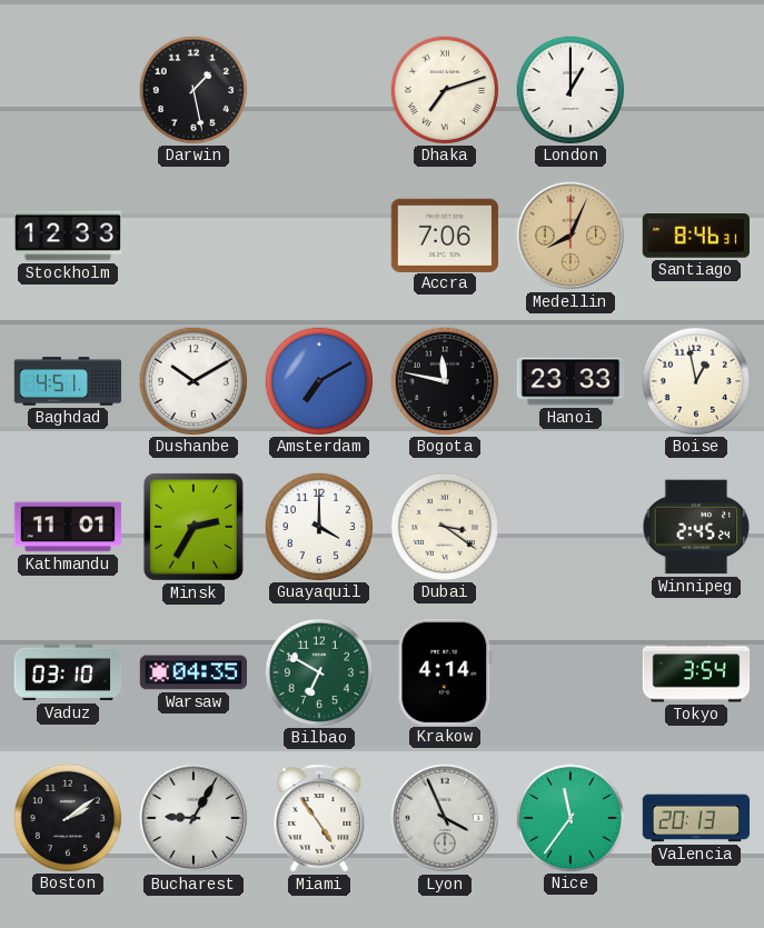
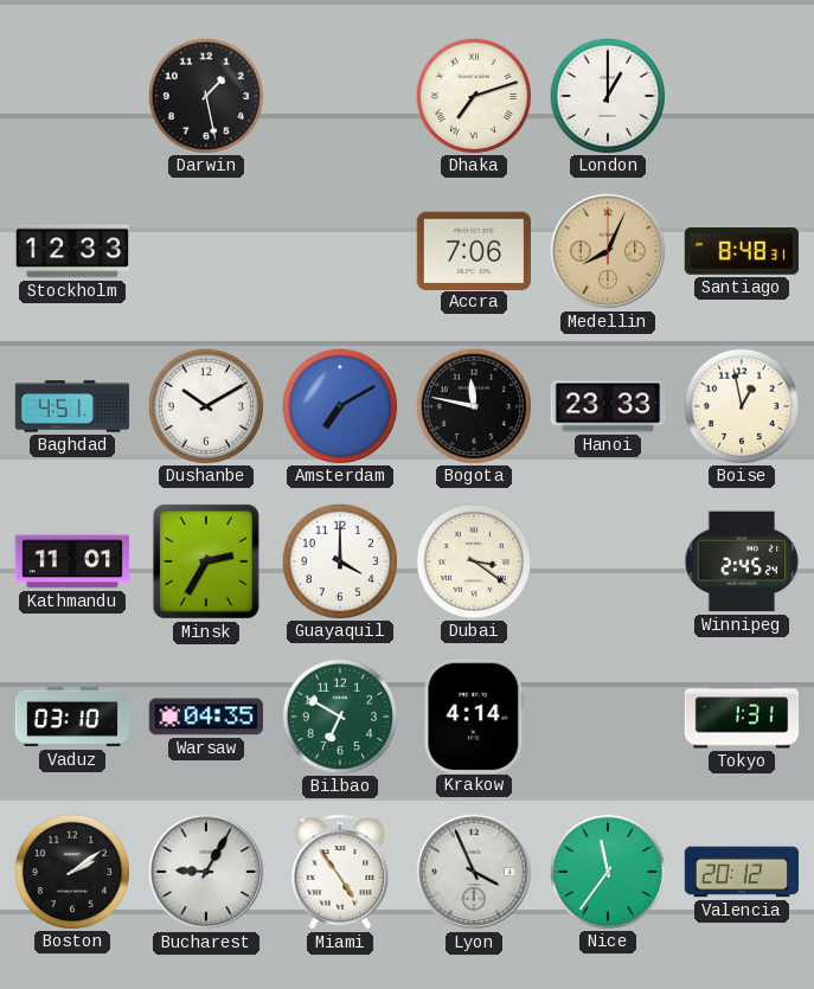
Santiago: 8:46 -> 8:48
Tokyo: 3:54 -> 1:31
Valencia: 20:13 -> 20:12
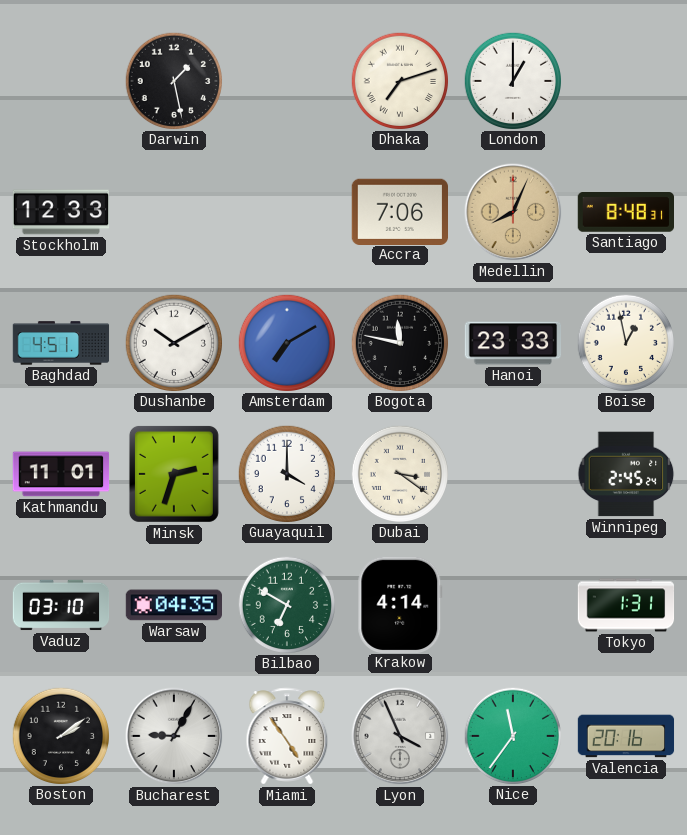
Minsk: 2:35 -> 2:33
Valencia: 20:12 -> 20:16
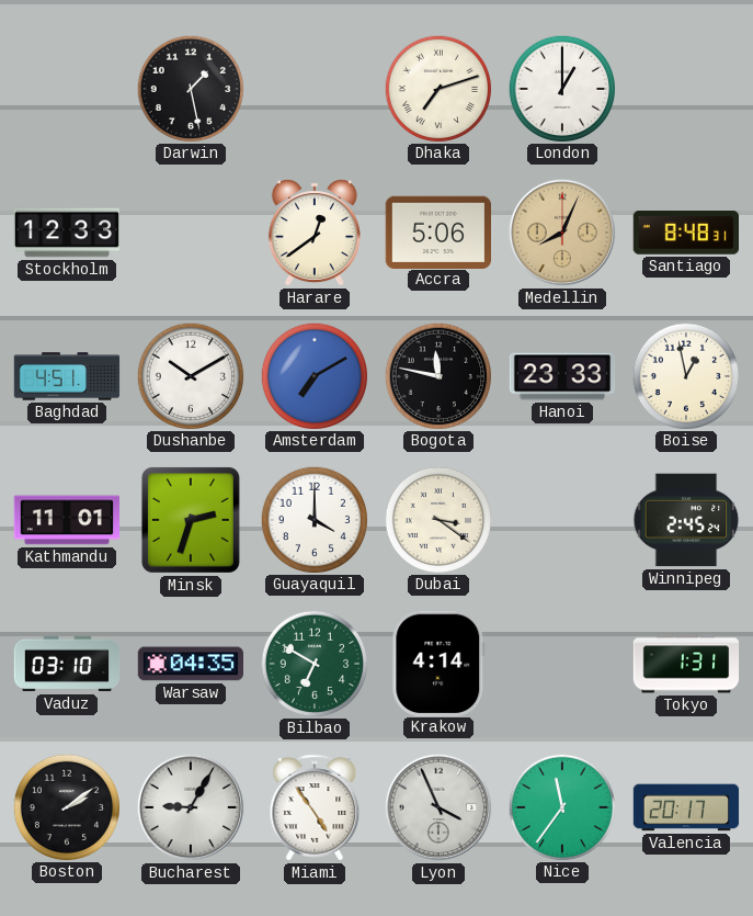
Harare: none -> 12:39
Accra: 7:06 -> 5:06
Valencia: 20:16 -> 20:17
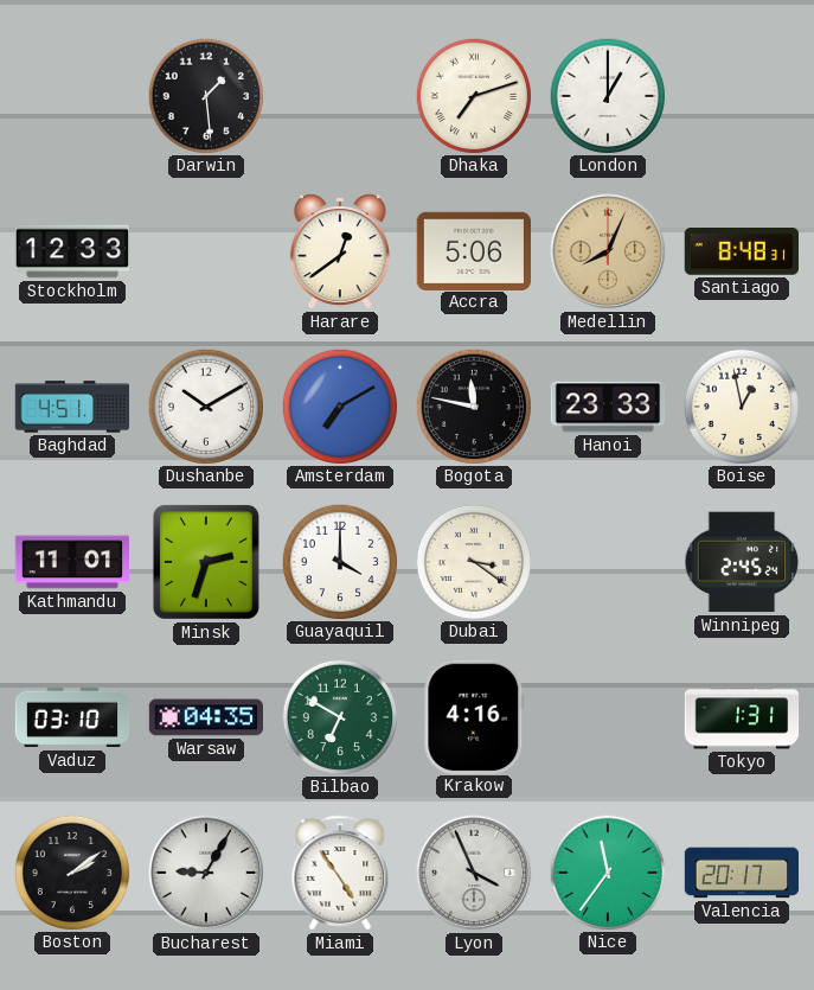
Darwin: 1:28 -> 1:29
Krakow: 4:14 -> 4:16
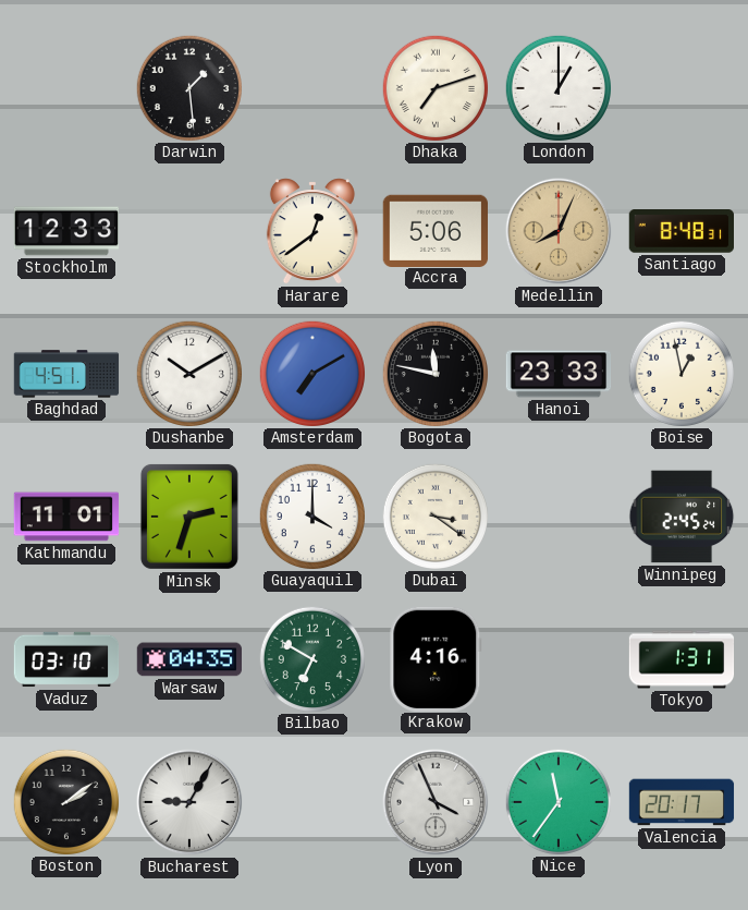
Miami: 4:54 -> none
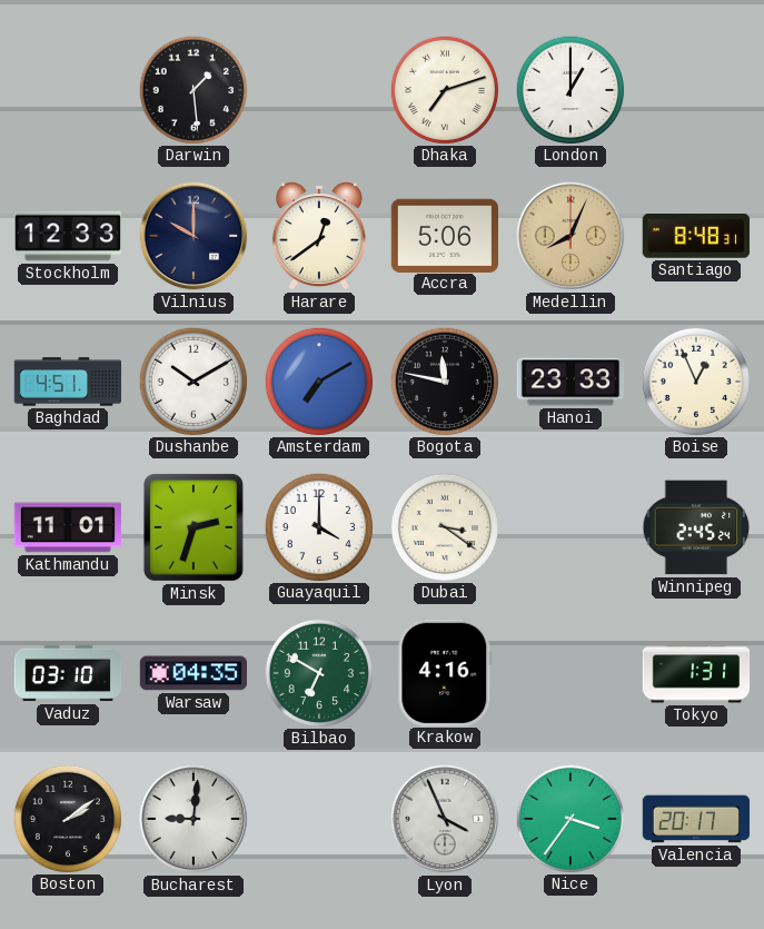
Vilnius: none -> 10:00
Boise: 12:58 -> 12:56
Bucharest: 9:05 -> 9:01
Nice: 11:36 -> 3:36
